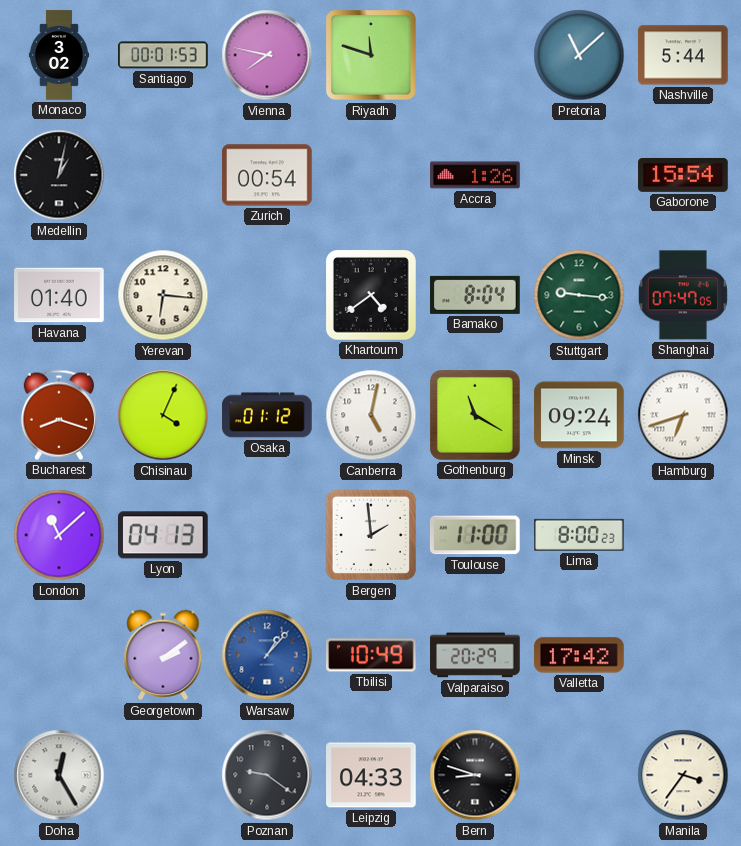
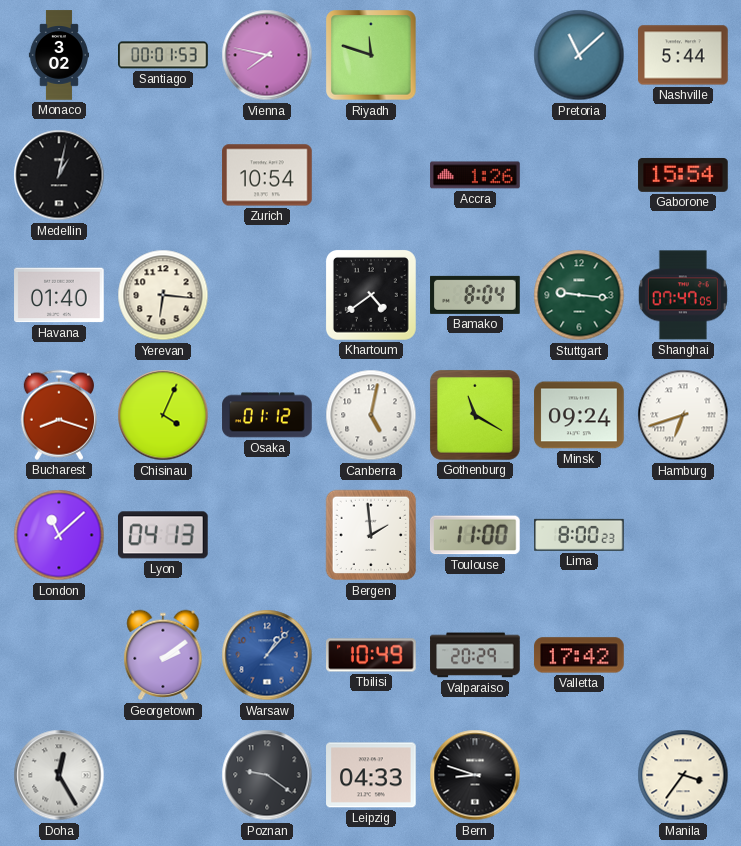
Zurich: 00:54 -> 10:54
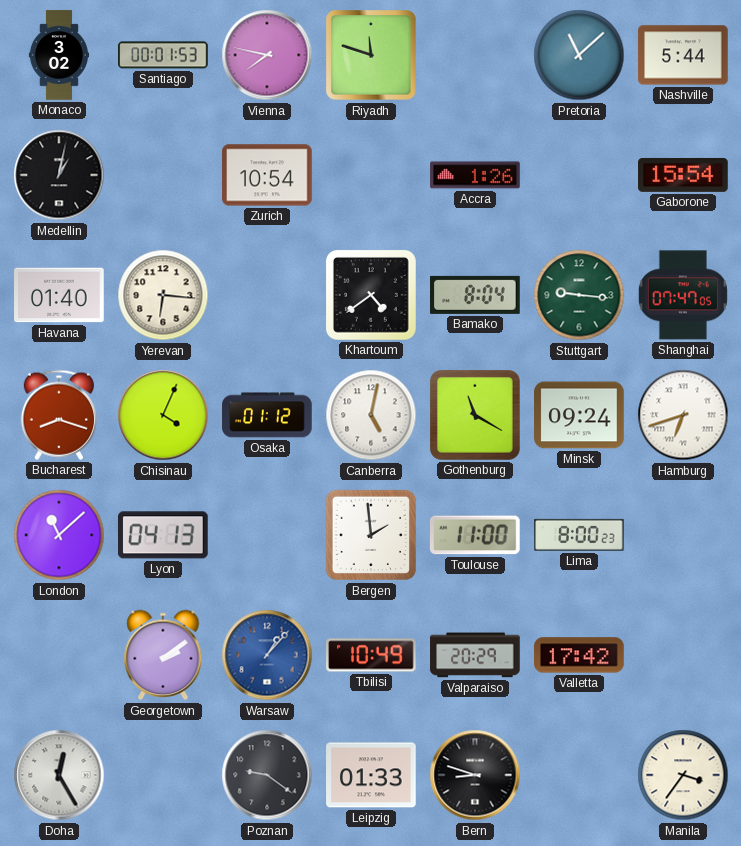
Leipzig: 04:33 -> 01:33
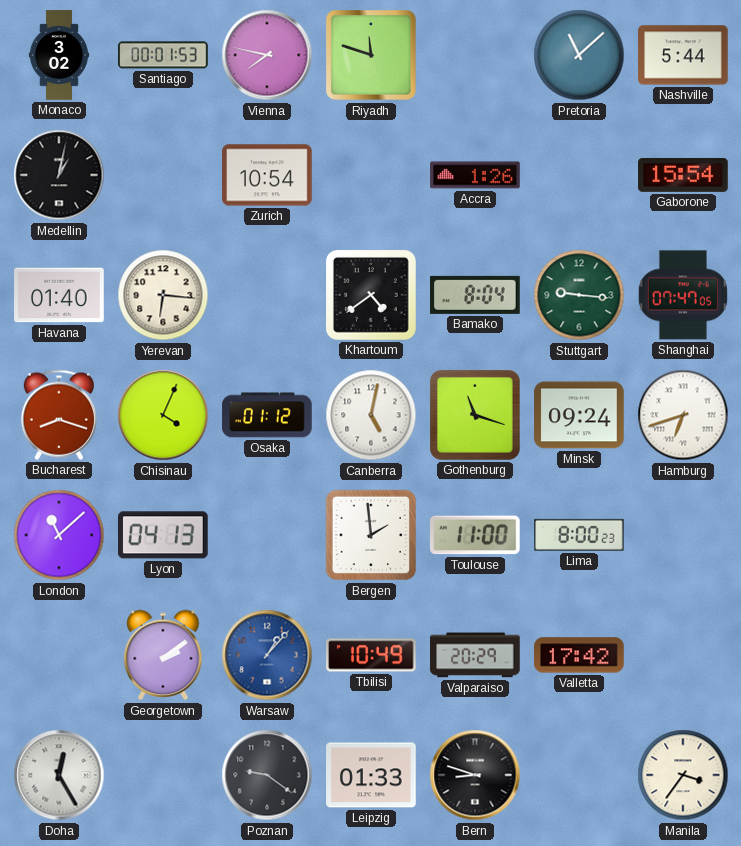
Gothenburg: 11:20 -> 11:18
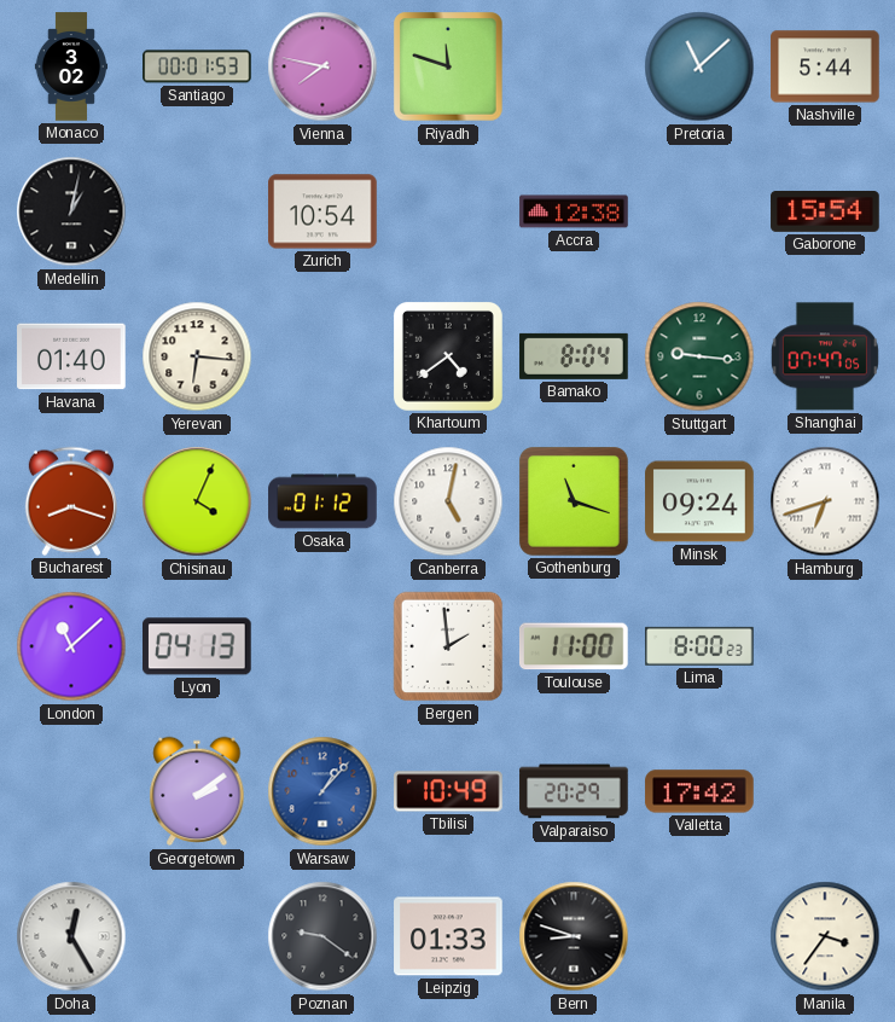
Accra: 1:26 -> 12:38
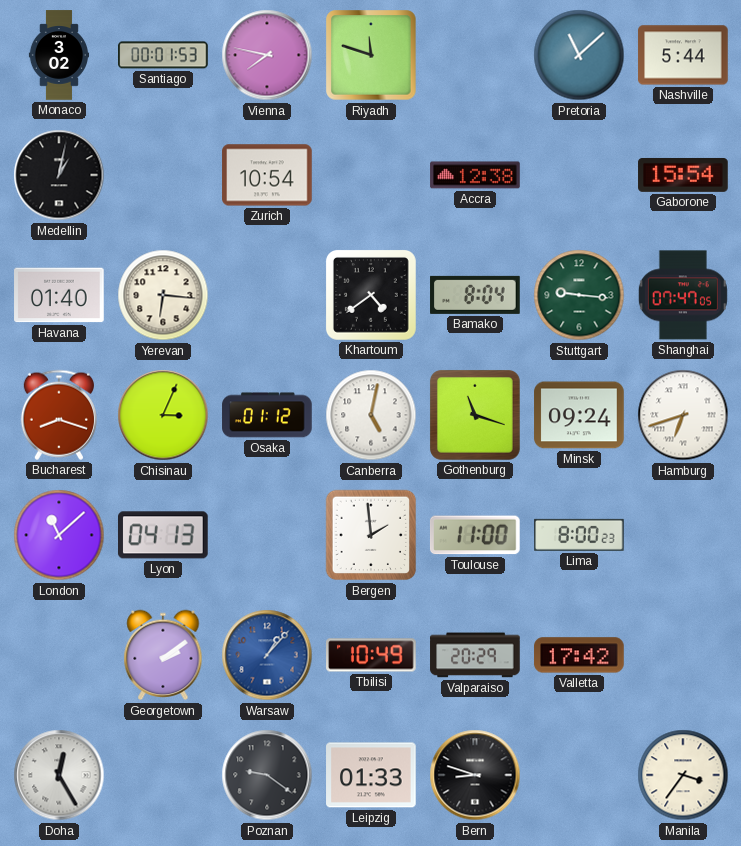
Chisinau: 4:04 -> 3:04
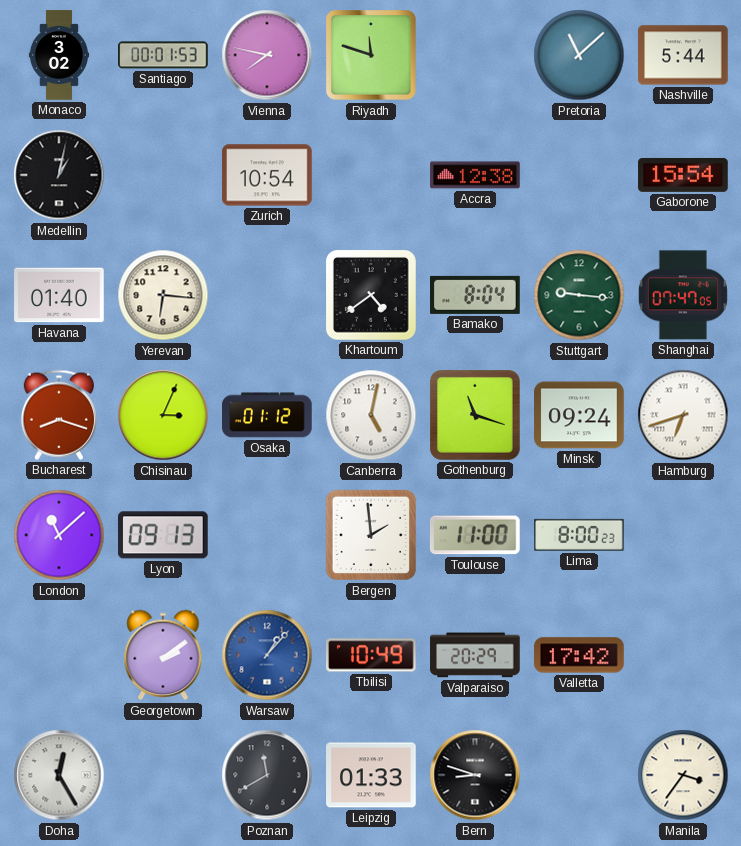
Lyon: 04:13 -> 09:13
Poznan: 9:21 -> 11:40
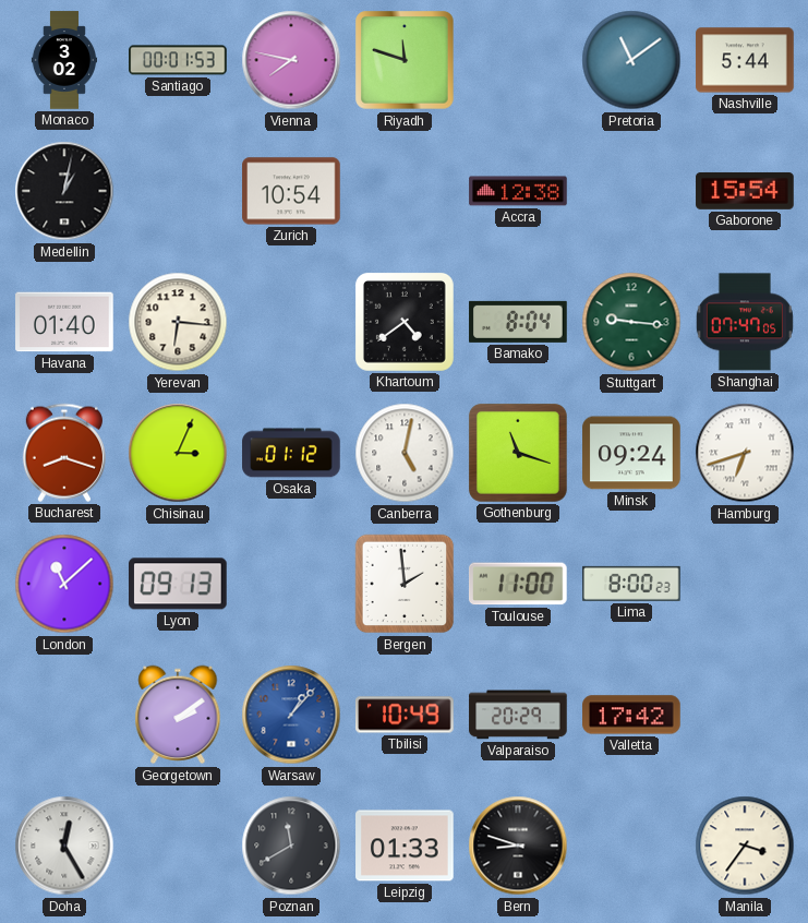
Pretoria: 11:08 -> 11:09
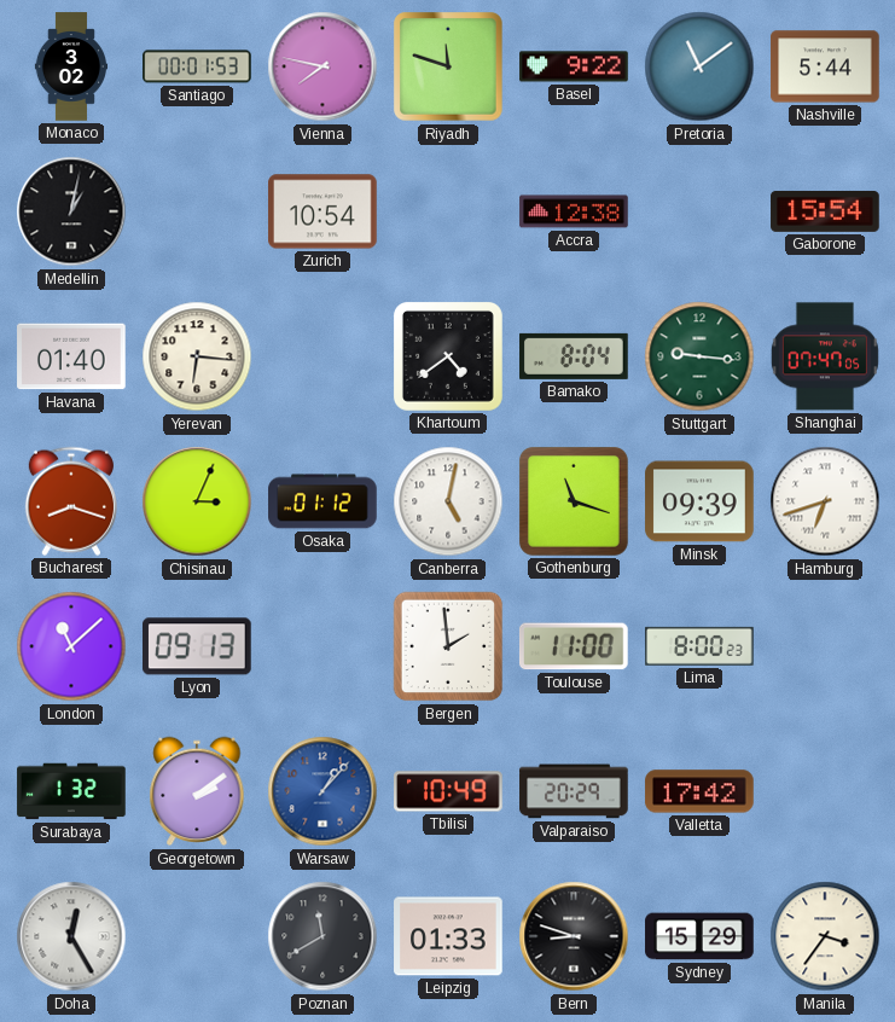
Basel: none -> 9:22
Minsk: 09:24 -> 09:39
Surabaya: none -> 1:32
Sydney: none -> 15:29
